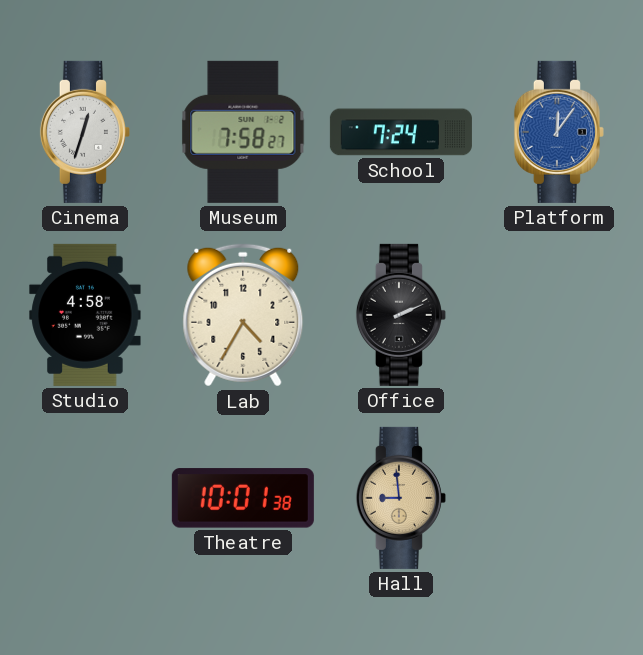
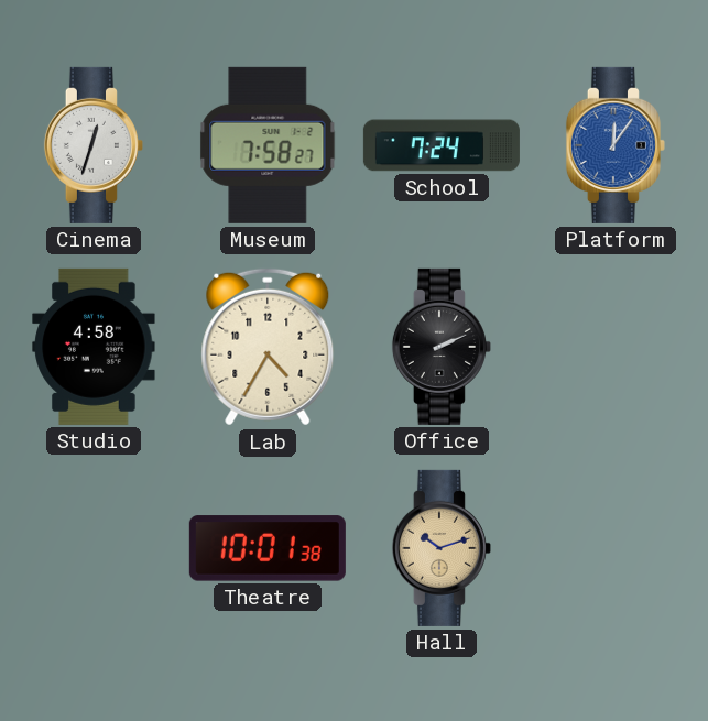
Hall: 8:59 -> 10:12
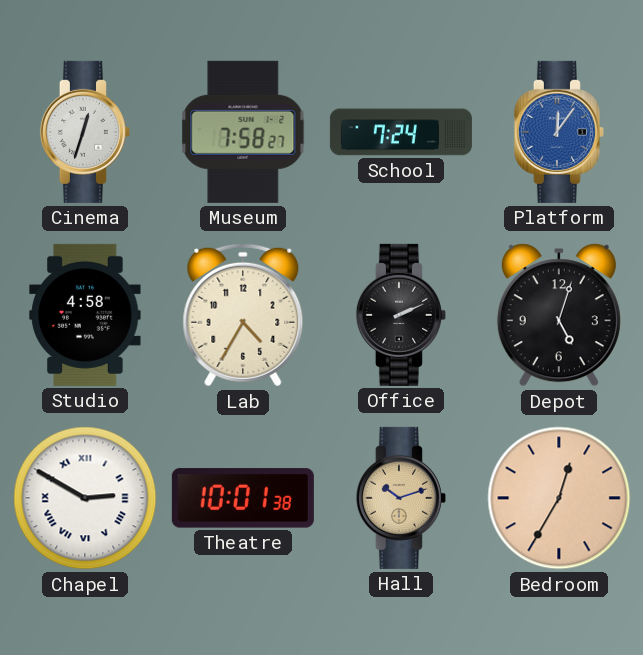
Depot: none -> 5:03
Chapel: none -> 2:50
Bedroom: none -> 12:35
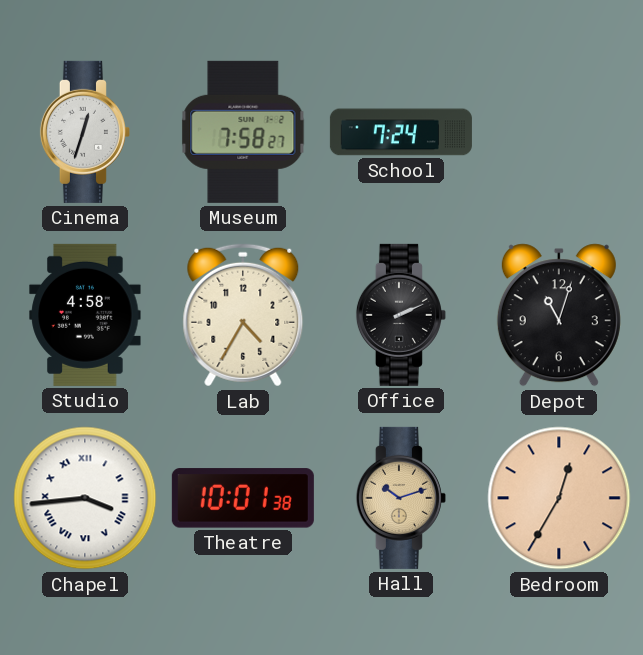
Platform: 12:06 -> none
Depot: 5:03 -> 11:03
Chapel: 2:50 -> 3:44
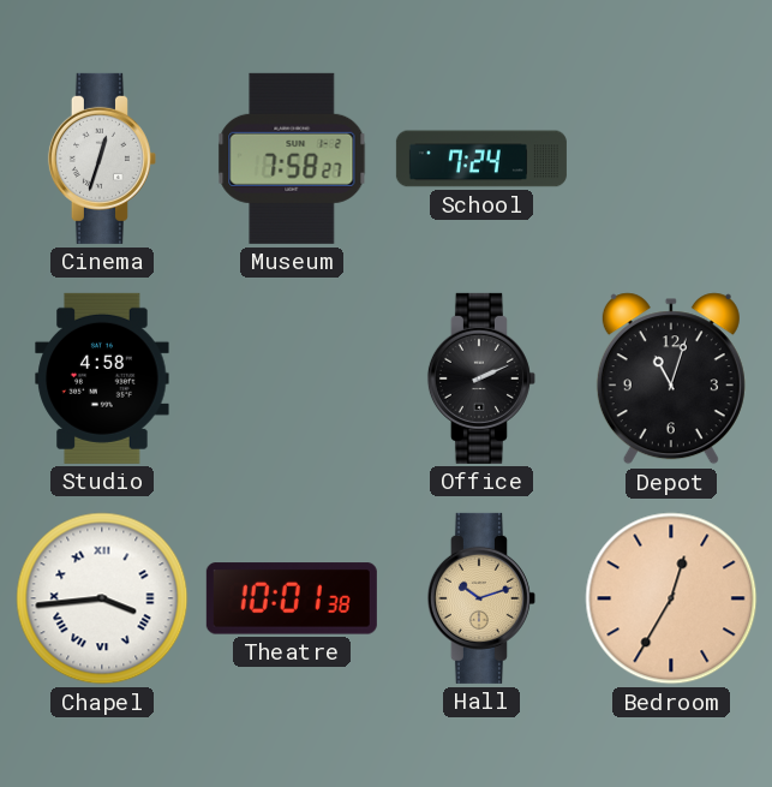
Lab: 4:35 -> none
